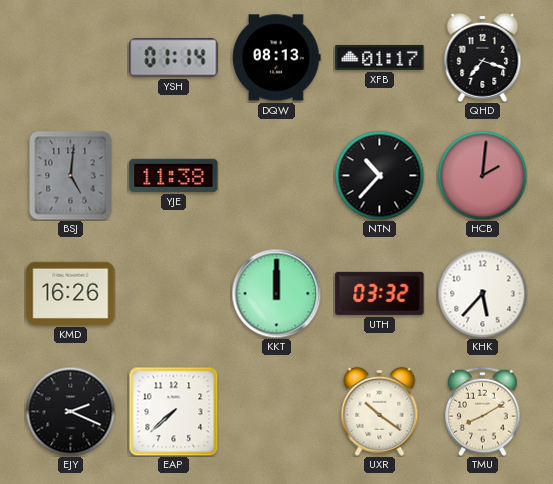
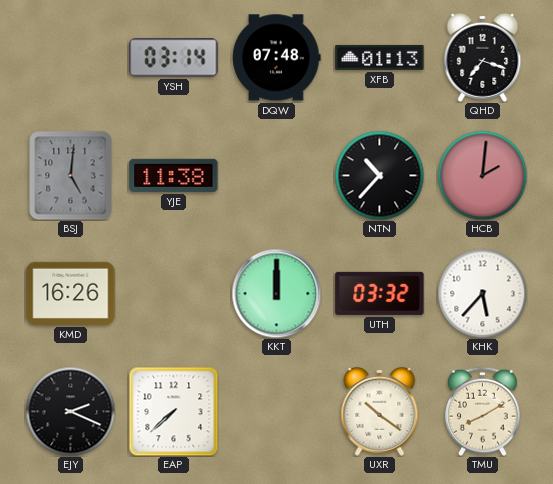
YSH: 01:14 -> 03:14
DQW: 08:13 -> 07:48
XFB: 01:17 -> 01:13
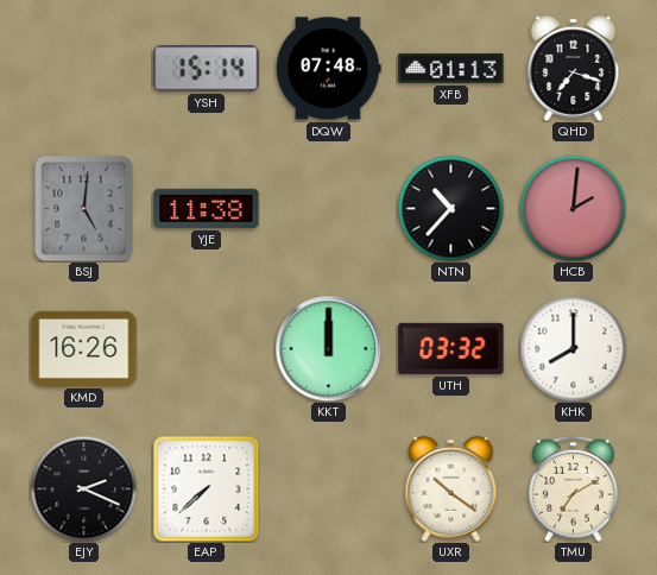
YSH: 03:14 -> 15:14
KHK: 5:37 -> 8:00
TMU: 8:10 -> 7:10
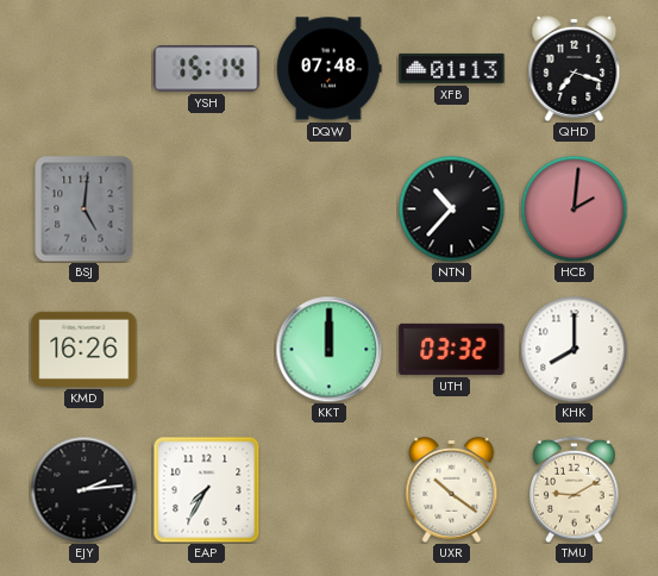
YJE: 11:38 -> none
EJY: 2:19 -> 2:14
EAP: 7:38 -> 7:35
TMU: 7:10 -> 9:10
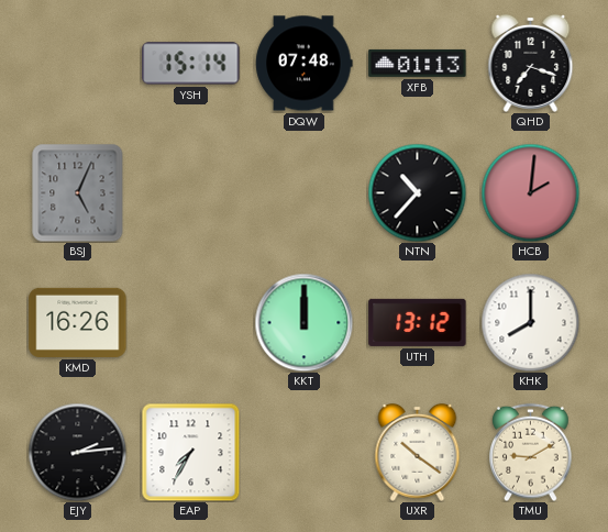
BSJ: 5:01 -> 5:04
UTH: 03:32 -> 13:12
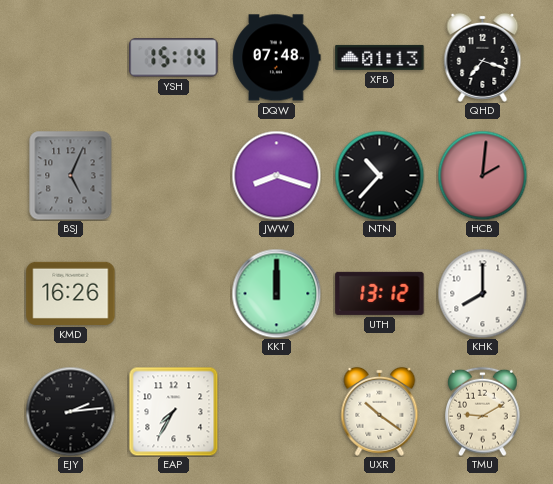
JWW: none -> 8:18
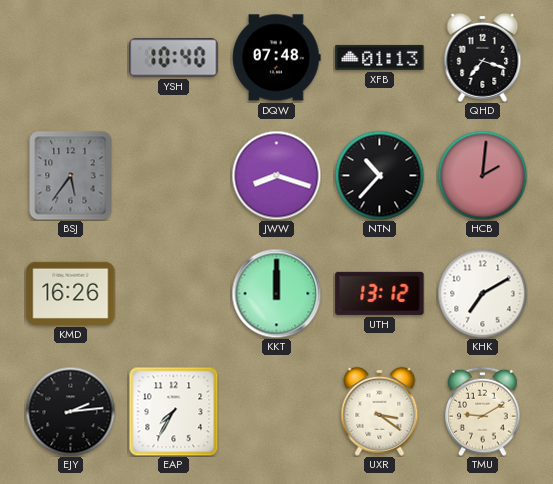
YSH: 15:14 -> 10:40
BSJ: 5:04 -> 5:36
KHK: 8:00 -> 7:10
UXR: 10:21 -> 3:21
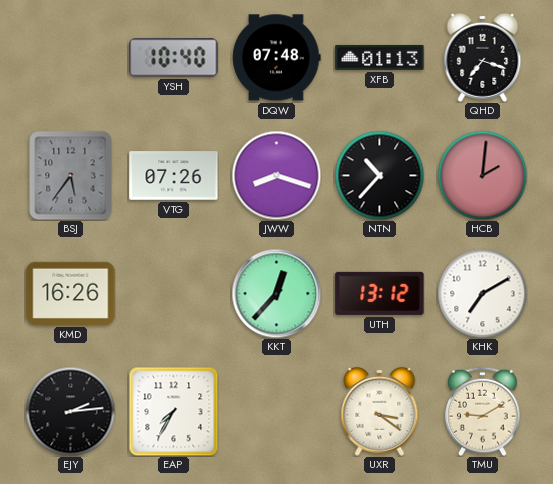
VTG: none -> 07:26
KKT: 12:00 -> 12:37
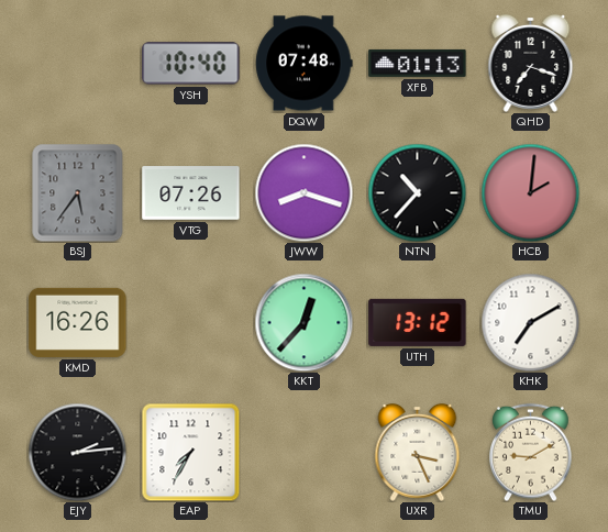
UXR: 3:21 -> 3:26
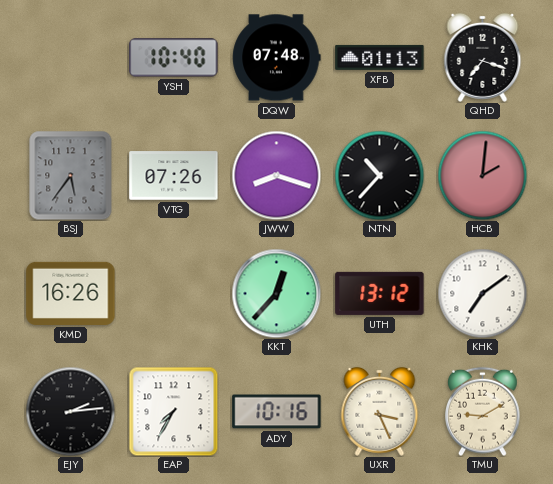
KHK: 7:10 -> 7:09
ADY: none -> 10:16
